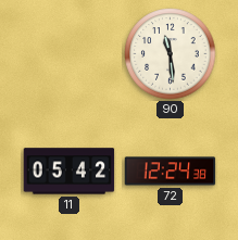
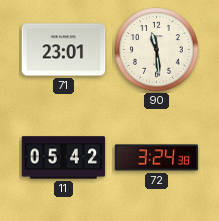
71: none -> 23:01
72: 12:24 -> 3:24
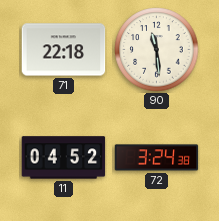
71: 23:01 -> 22:18
11: 05:42 -> 04:52
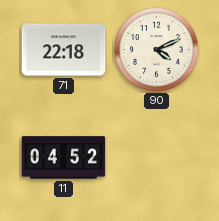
90: 11:29 -> 4:11
72: 3:24 -> none
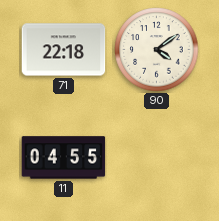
90: 4:11 -> 4:09
11: 04:52 -> 04:55
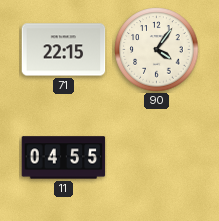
71: 22:18 -> 22:15
90: 4:09 -> 4:06
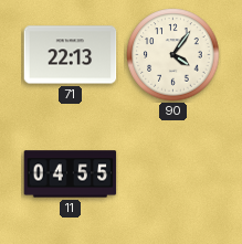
71: 22:15 -> 22:13
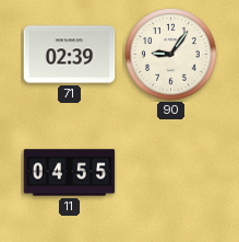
71: 22:13 -> 02:39
90: 4:06 -> 9:06
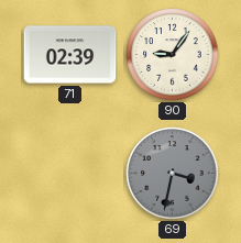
11: 04:55 -> none
69: none -> 3:32
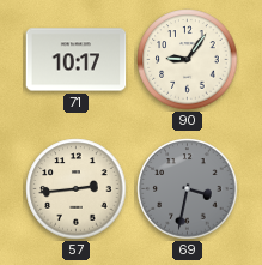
71: 02:39 -> 10:17
57: none -> 2:44
